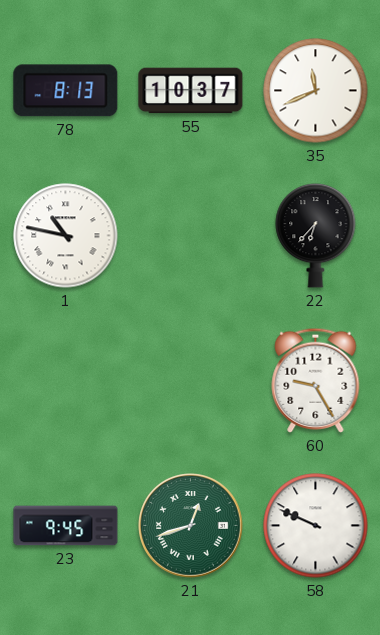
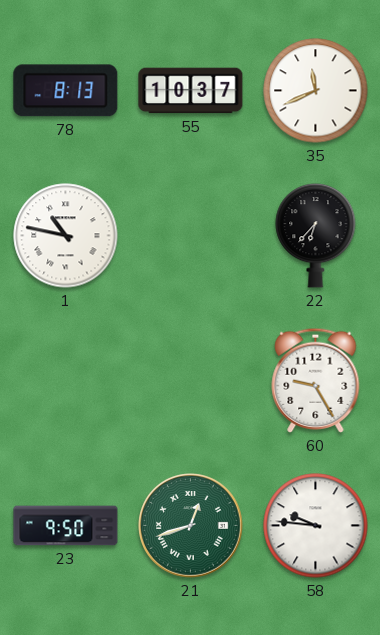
23: 9:45 -> 9:50
58: 9:49 -> 9:46
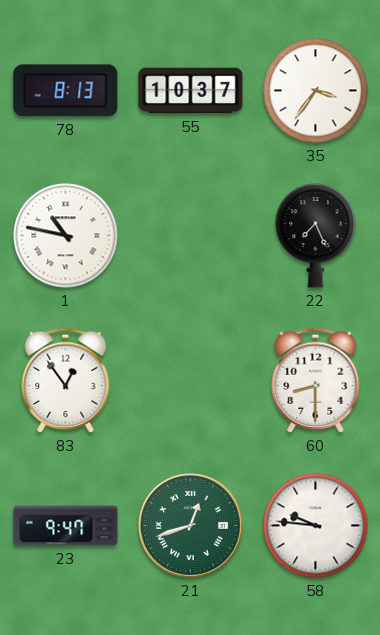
35: 11:41 -> 3:36
22: 6:37 -> 7:26
83: none -> 12:54
60: 9:25 -> 8:30
23: 9:50 -> 9:47
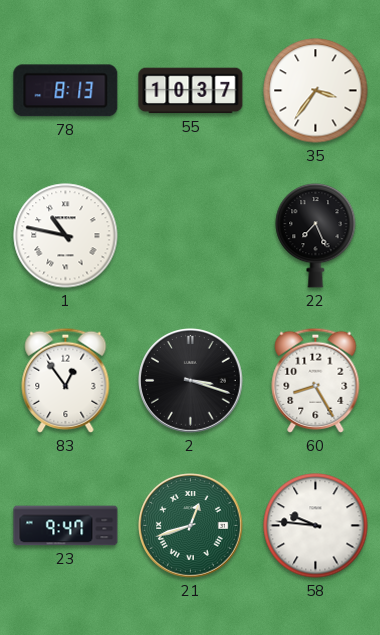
2: none -> 3:18
60: 8:30 -> 8:25
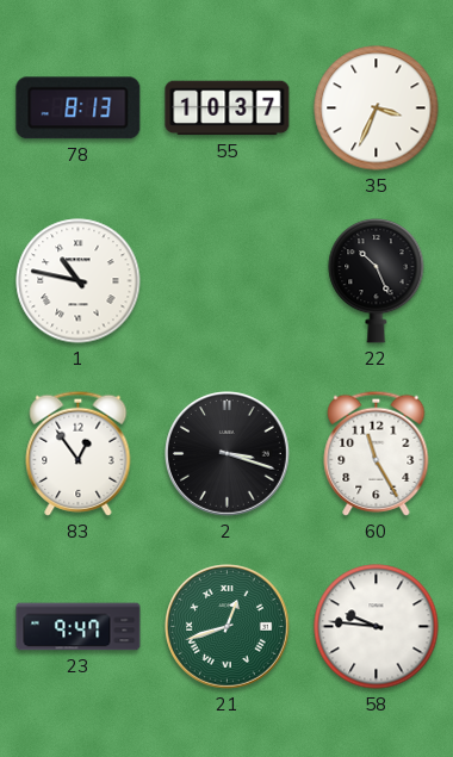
35: 3:36 -> 3:34
22: 7:26 -> 10:26
60: 8:25 -> 11:25
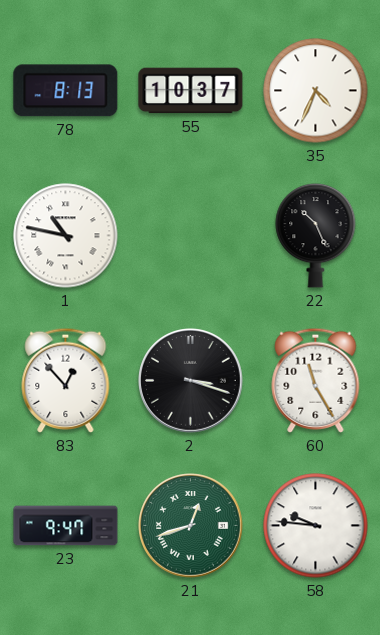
35: 3:34 -> 4:34
83: 12:54 -> 12:53
